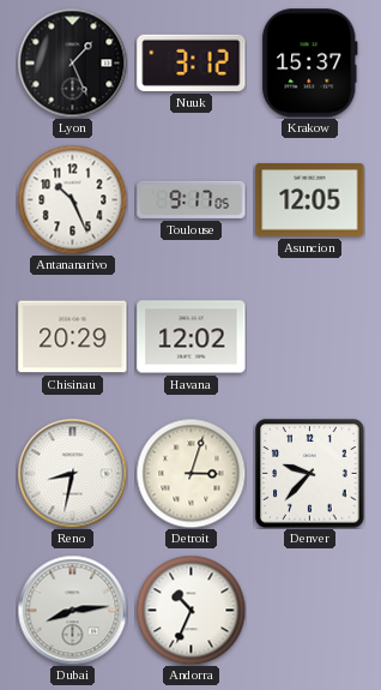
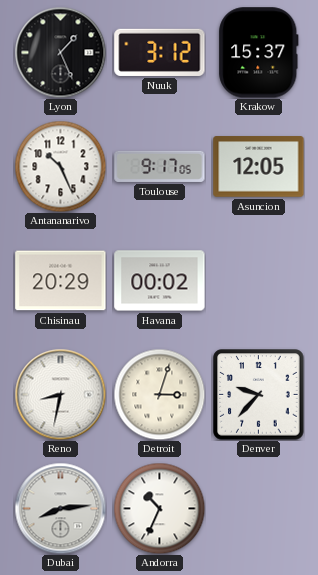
Havana: 12:02 -> 00:02
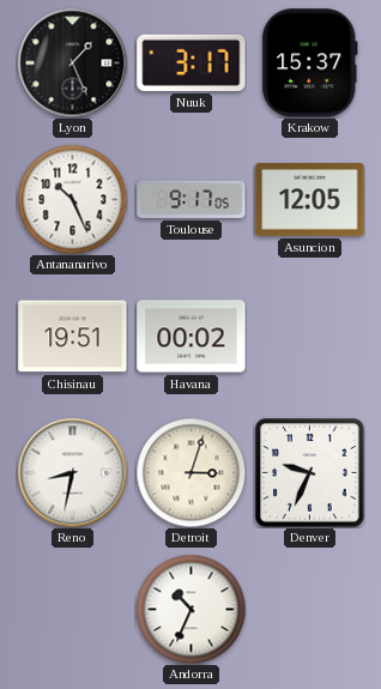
Nuuk: 3:12 -> 3:17
Chisinau: 20:29 -> 19:51
Denver: 9:37 -> 9:34
Dubai: 8:14 -> none
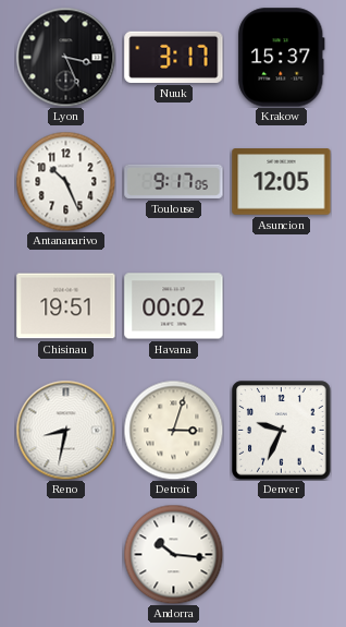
Lyon: 1:26 -> 3:26
Andorra: 10:34 -> 10:16
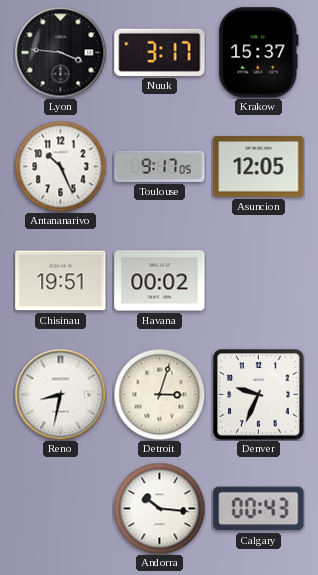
Lyon: 3:26 -> 3:46
Calgary: none -> 00:43
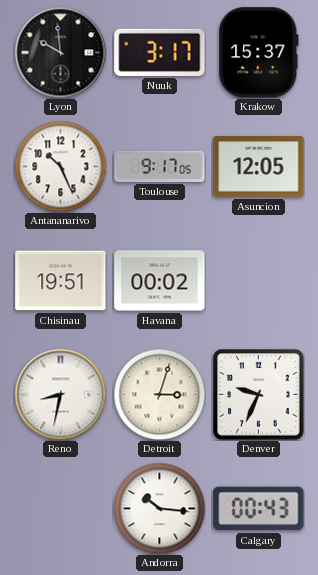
Lyon: 3:46 -> 9:59
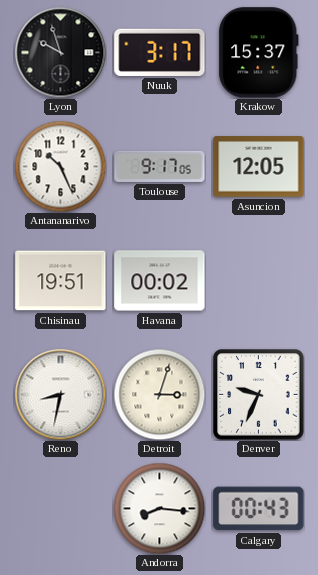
Lyon: 9:59 -> 9:57
Andorra: 10:16 -> 8:16
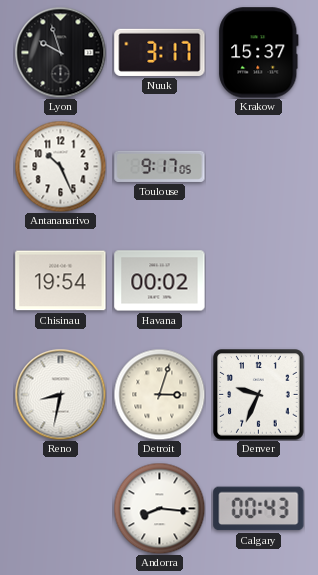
Asuncion: 12:05 -> none
Chisinau: 19:51 -> 19:54
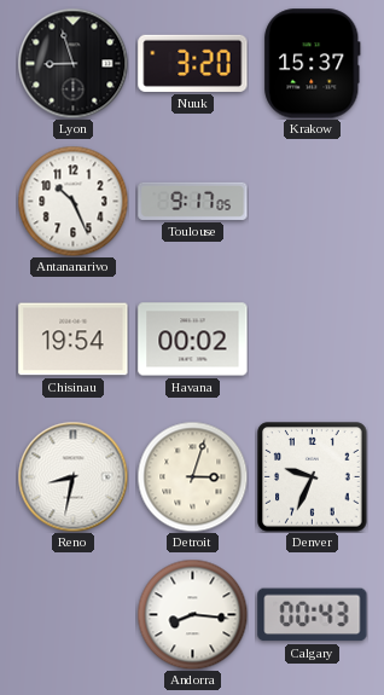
Lyon: 9:57 -> 8:57
Nuuk: 3:17 -> 3:20
